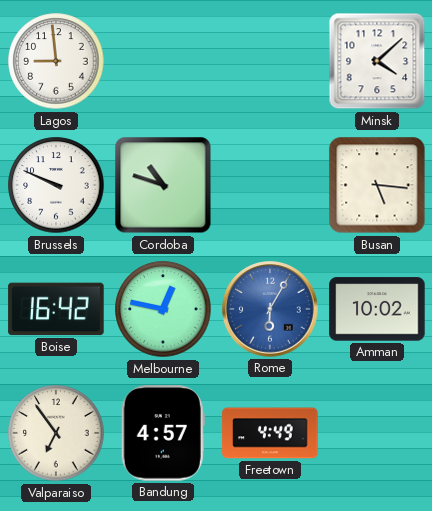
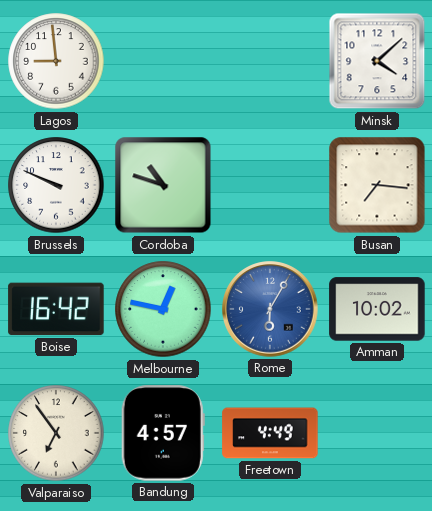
Busan: 5:16 -> 7:16
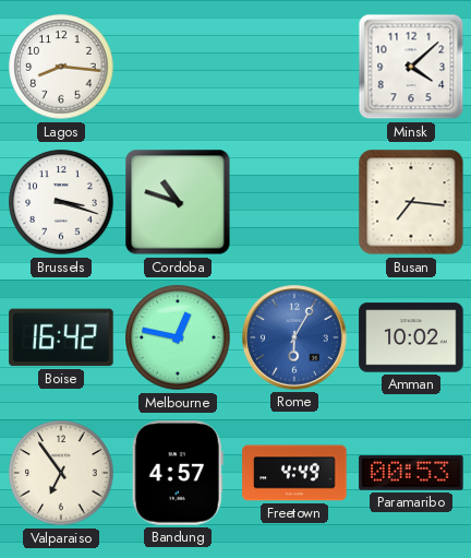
Lagos: 8:59 -> 8:16
Brussels: 9:49 -> 3:18
Paramaribo: none -> 00:53
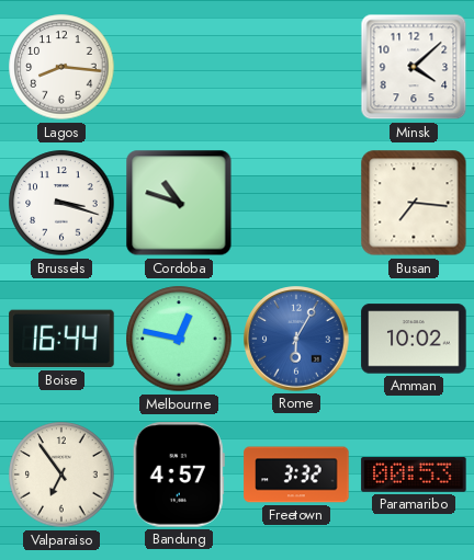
Boise: 16:42 -> 16:44
Freetown: 4:49 -> 3:32
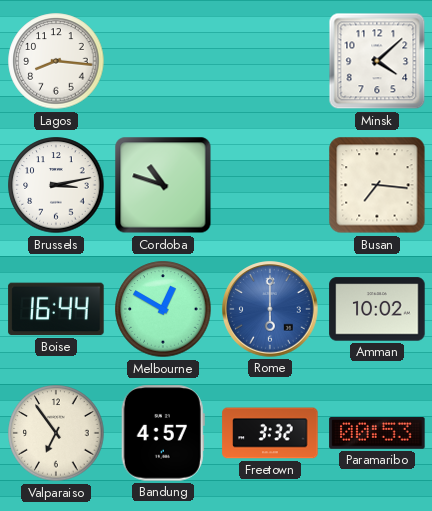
Brussels: 3:18 -> 3:13
Melbourne: 12:47 -> 12:50
Rome: 6:05 -> 6:00
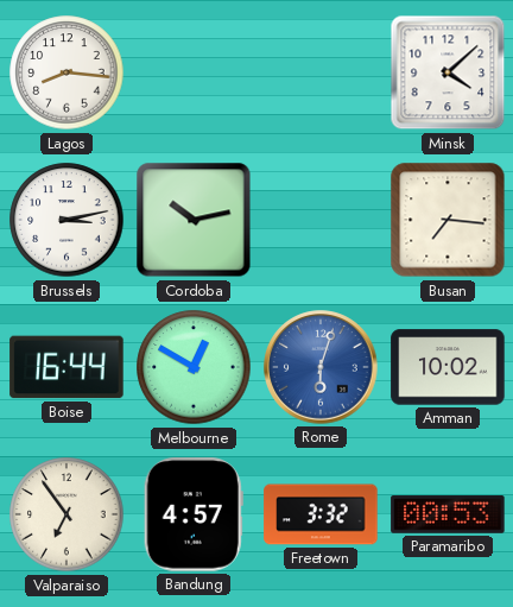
Cordoba: 10:48 -> 10:13
Rome: 6:00 -> 6:03
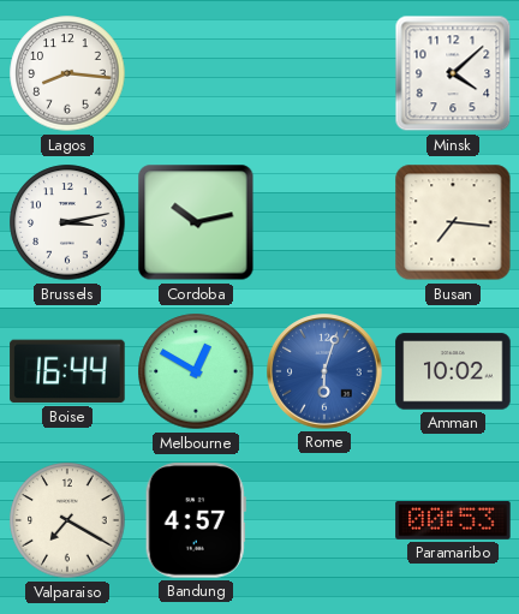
Valparaiso: 6:54 -> 7:20
Freetown: 3:32 -> none
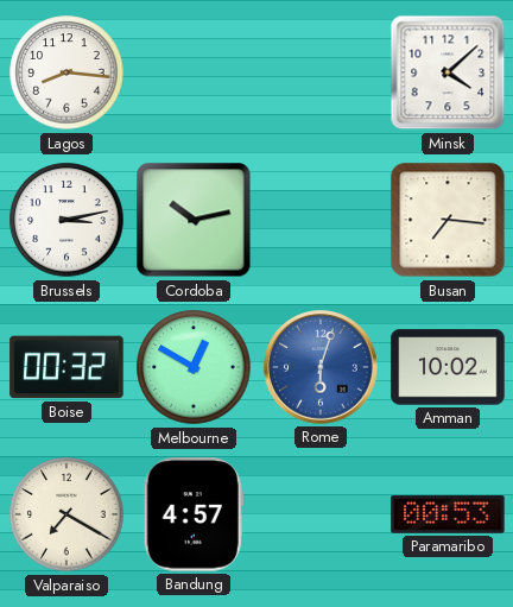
Boise: 16:44 -> 00:32
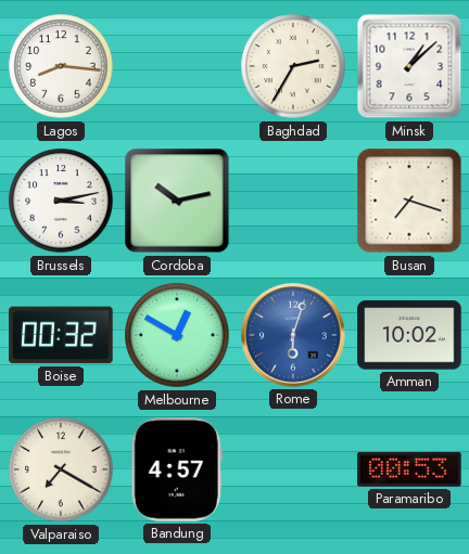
Baghdad: none -> 2:35
Minsk: 4:08 -> 1:08
Busan: 7:16 -> 7:18
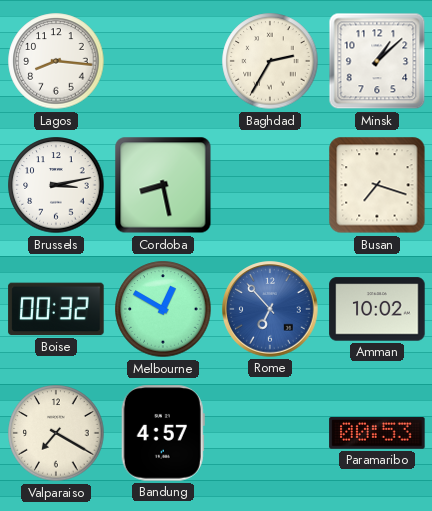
Cordoba: 10:13 -> 8:28
Rome: 6:03 -> 6:53
